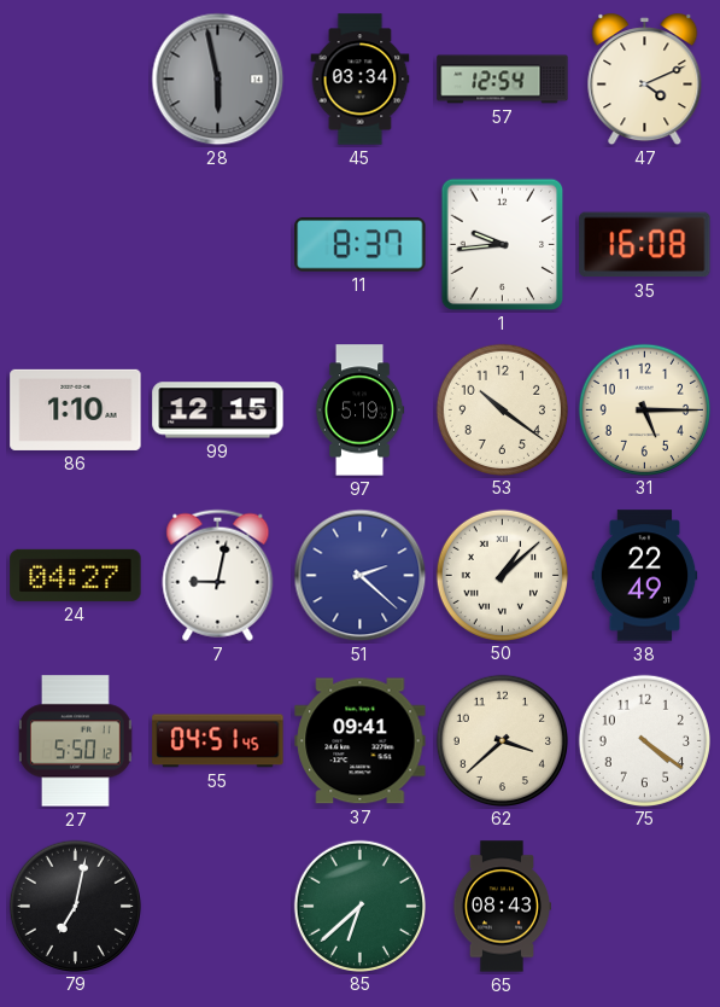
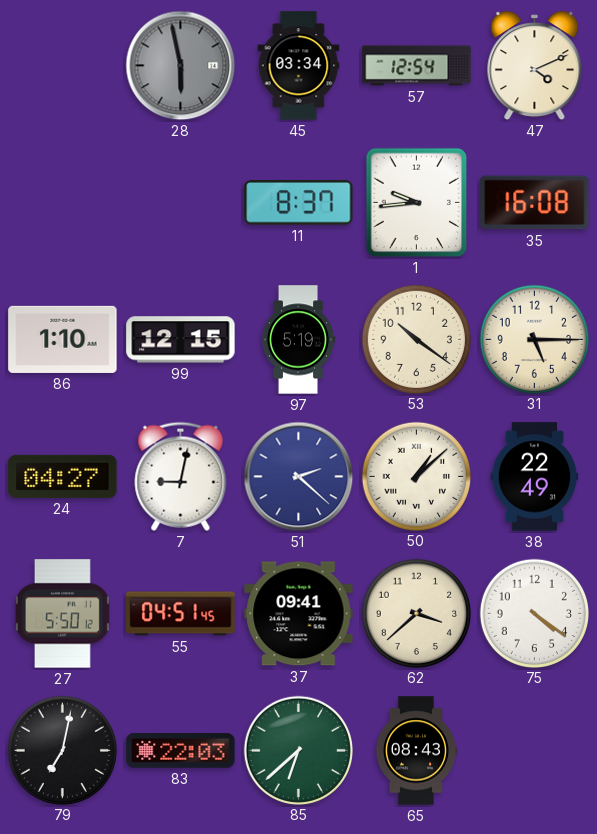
83: none -> 22:03
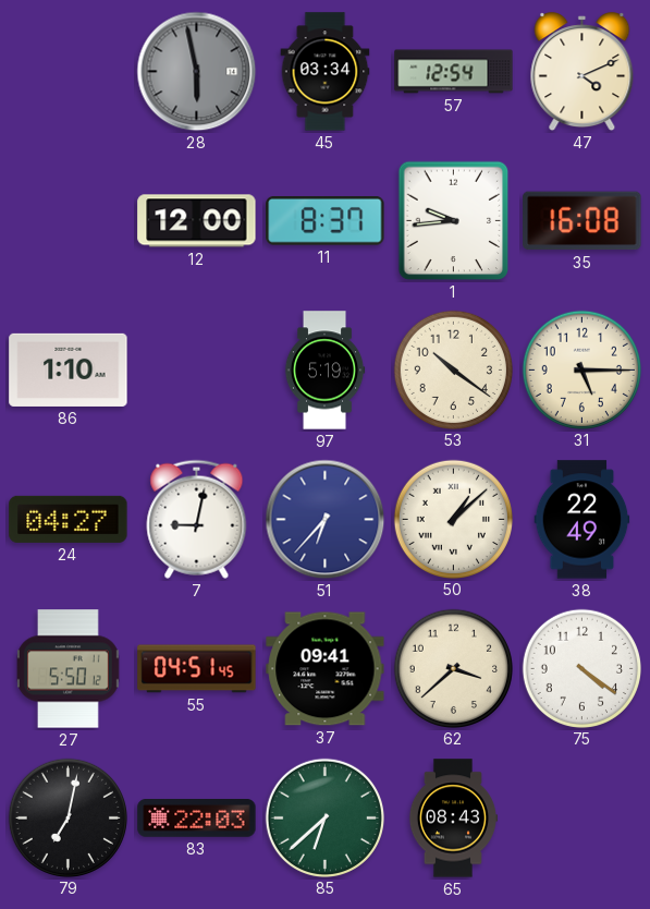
12: none -> 12:00
99: 12:15 -> none
51: 2:22 -> 6:37
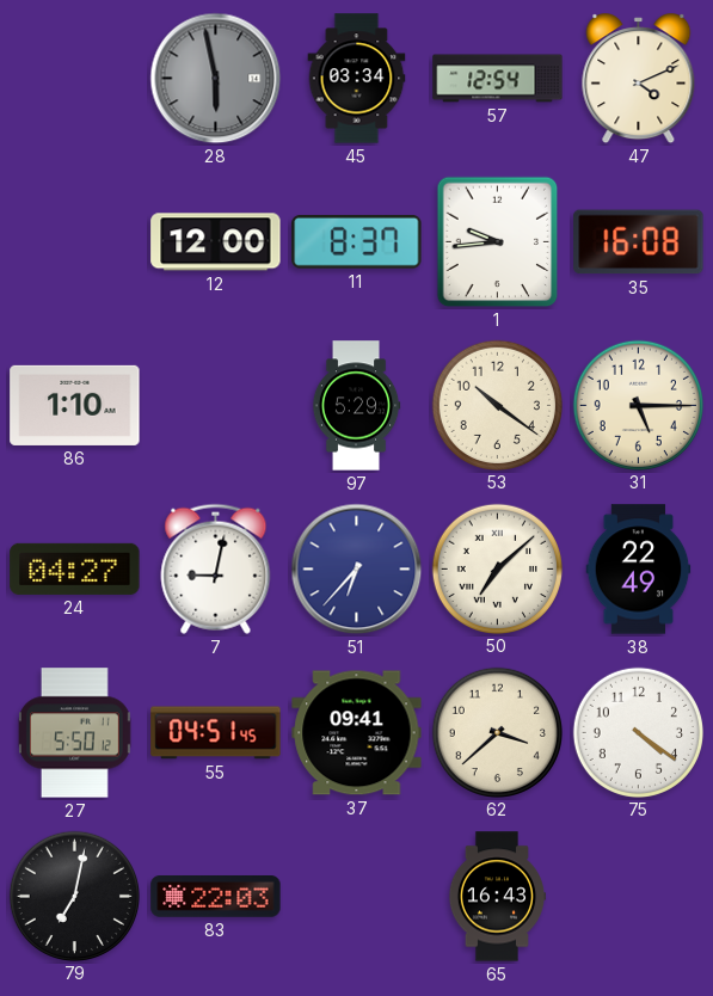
97: 5:19 -> 5:29
50: 1:08 -> 7:08
85: 6:38 -> none
65: 08:43 -> 16:43
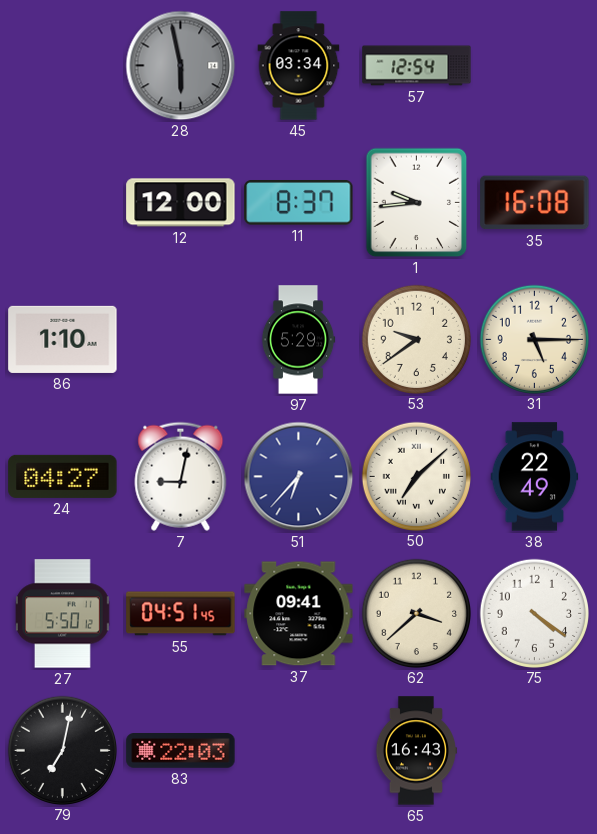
47: 4:11 -> none
53: 10:21 -> 9:39
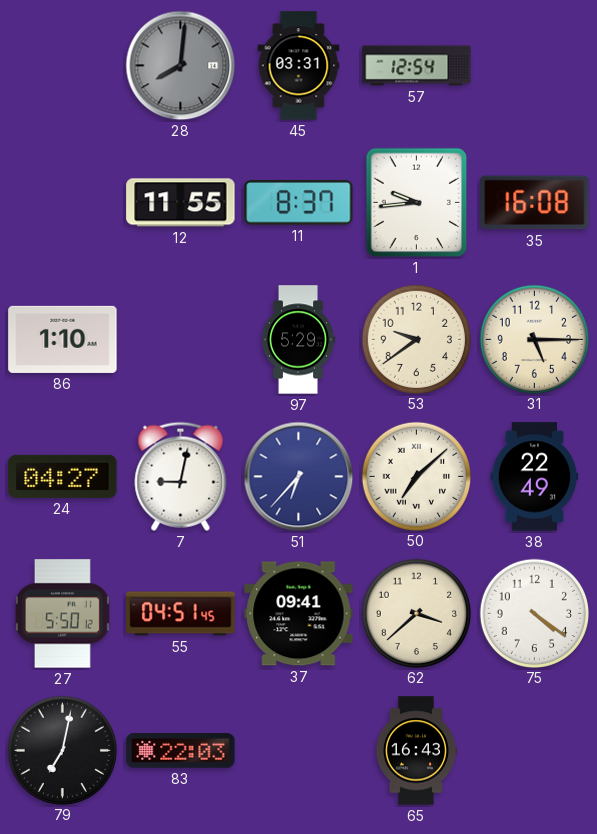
28: 5:58 -> 8:01
45: 03:34 -> 03:31
12: 12:00 -> 11:55
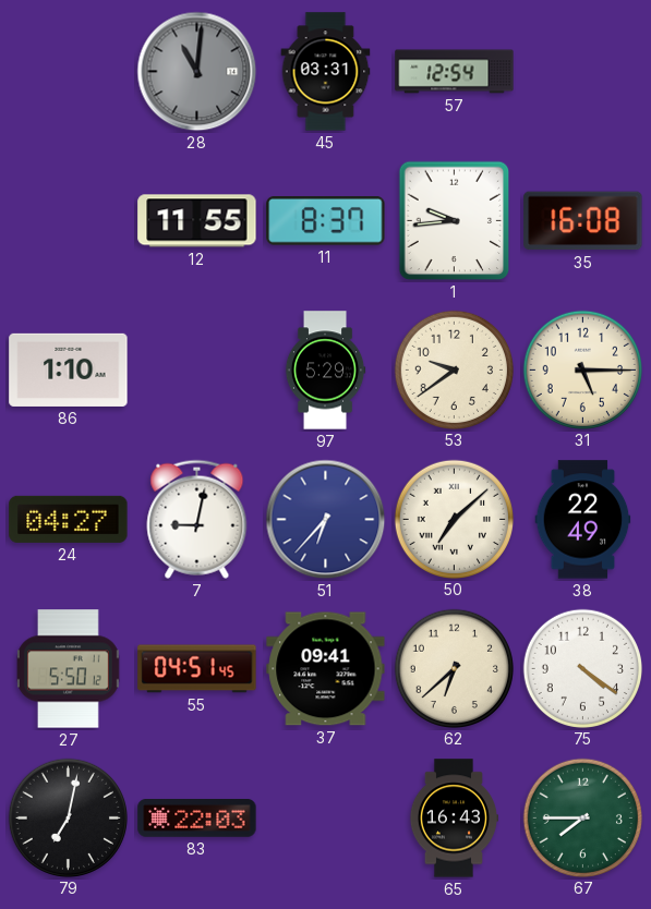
28: 8:01 -> 11:01
62: 3:38 -> 6:38
67: none -> 7:45
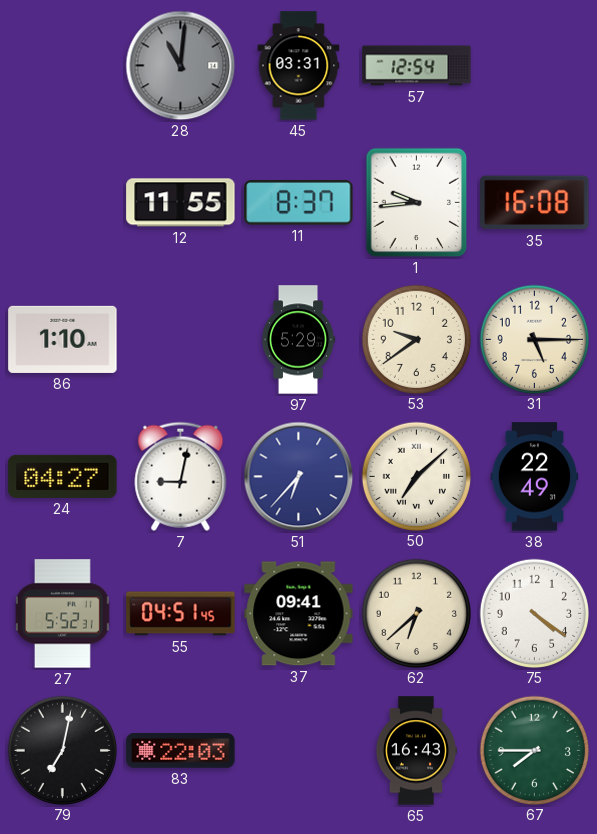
27: 5:50 -> 5:52
